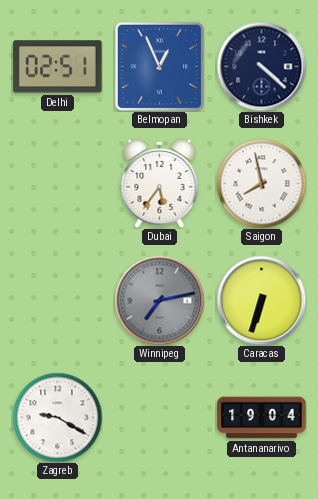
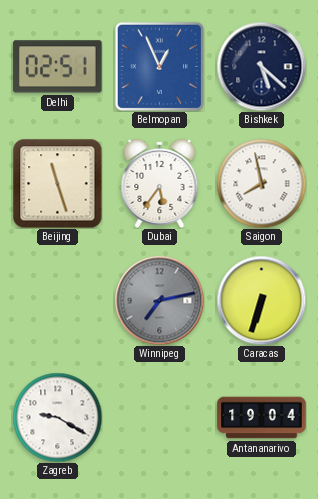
Bishkek: 4:22 -> 5:22
Beijing: none -> 11:27
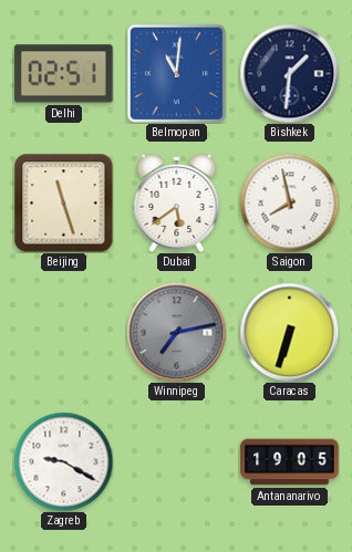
Belmopan: 12:56 -> 11:01
Bishkek: 5:22 -> 1:31
Dubai: 5:36 -> 5:39
Antananarivo: 19:04 -> 19:05
